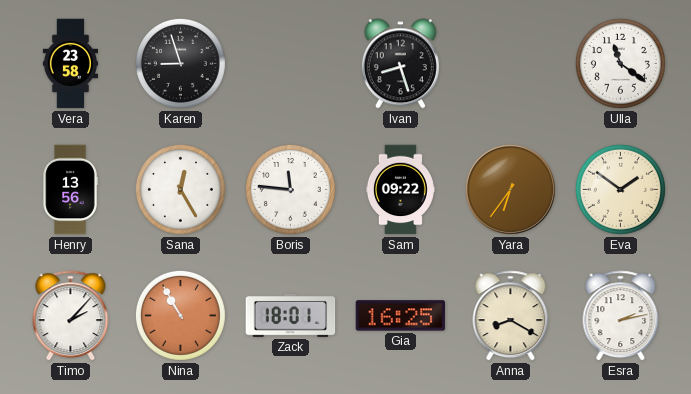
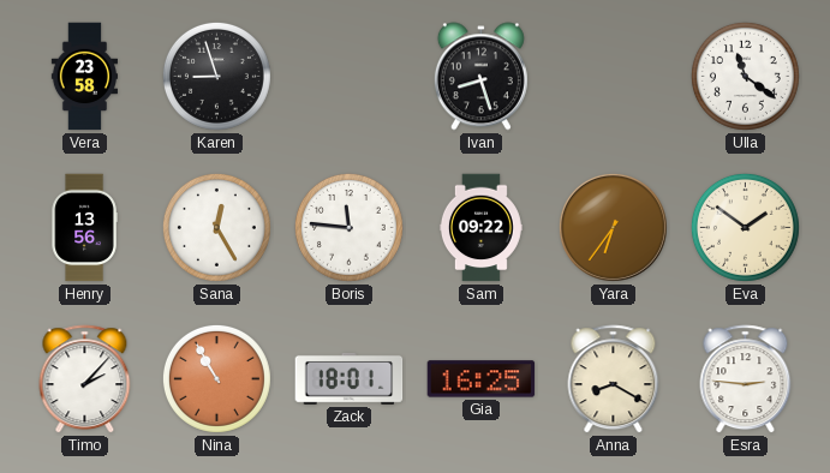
Esra: 2:13 -> 2:46
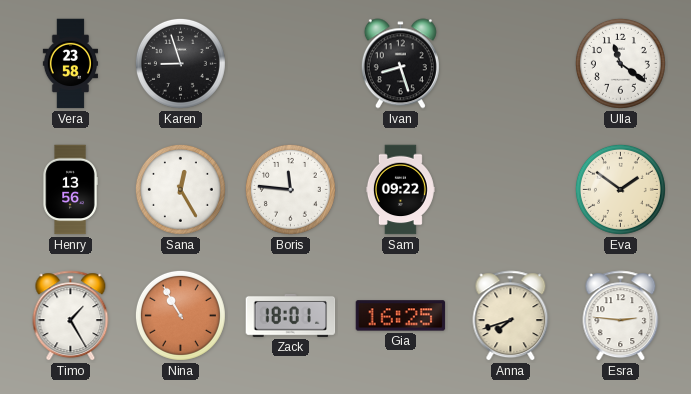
Yara: 6:36 -> none
Timo: 2:07 -> 1:25
Anna: 8:20 -> 7:42
